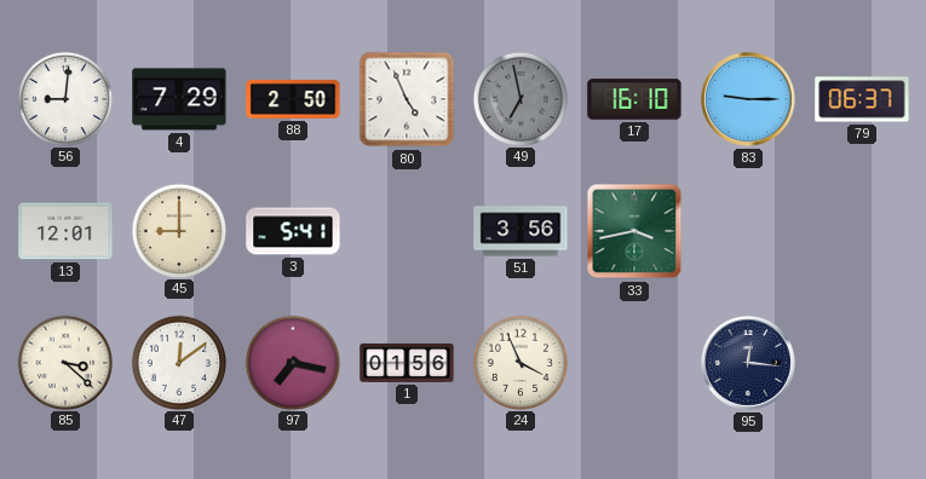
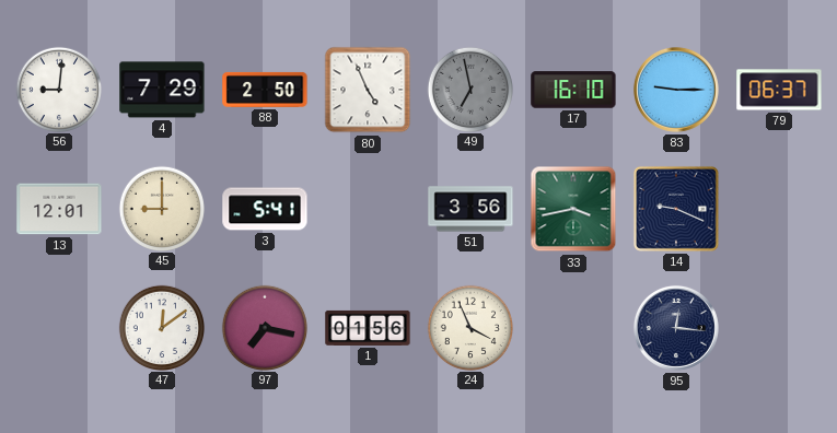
14: none -> 9:19
85: 3:22 -> none
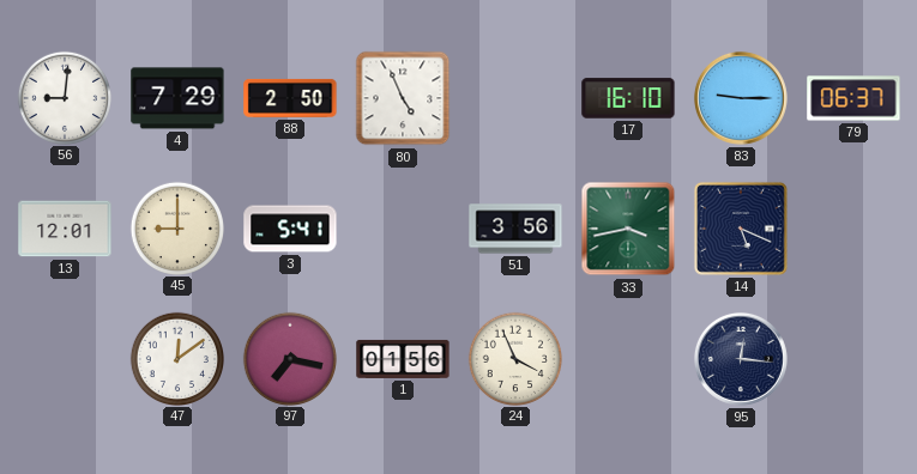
49: 6:58 -> none
14: 9:19 -> 5:19
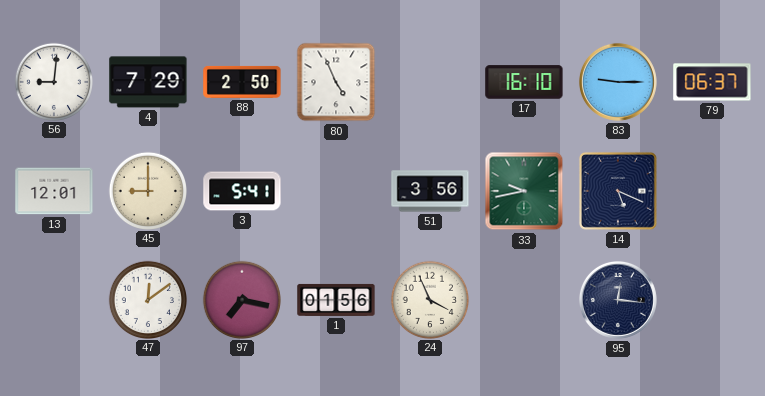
33: 3:43 -> 9:43
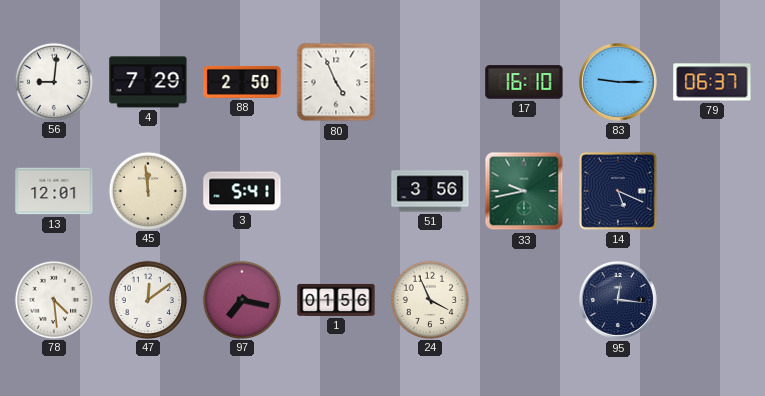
45: 9:00 -> 11:59
78: none -> 4:29
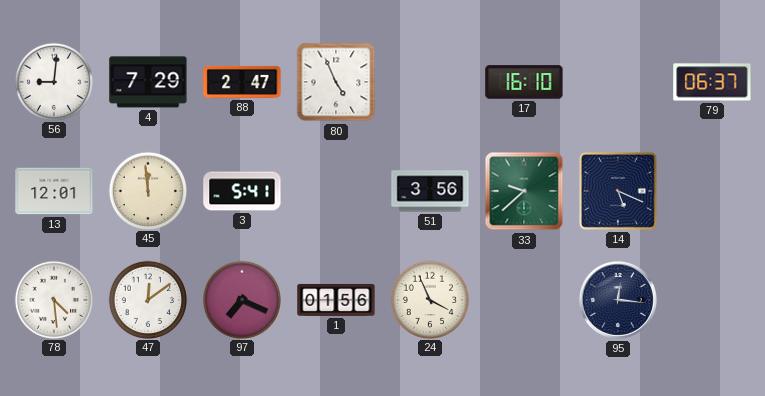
88: 2:50 -> 2:47
83: 9:15 -> none
33: 9:43 -> 9:38
97: 7:17 -> 7:19
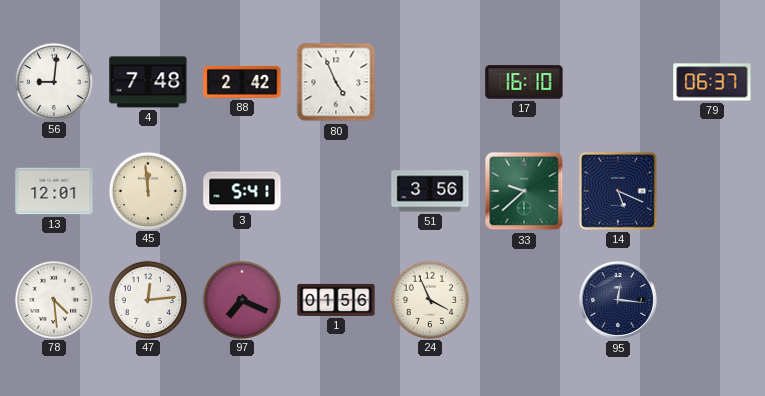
4: 7:29 -> 7:48
88: 2:47 -> 2:42
47: 12:09 -> 12:14
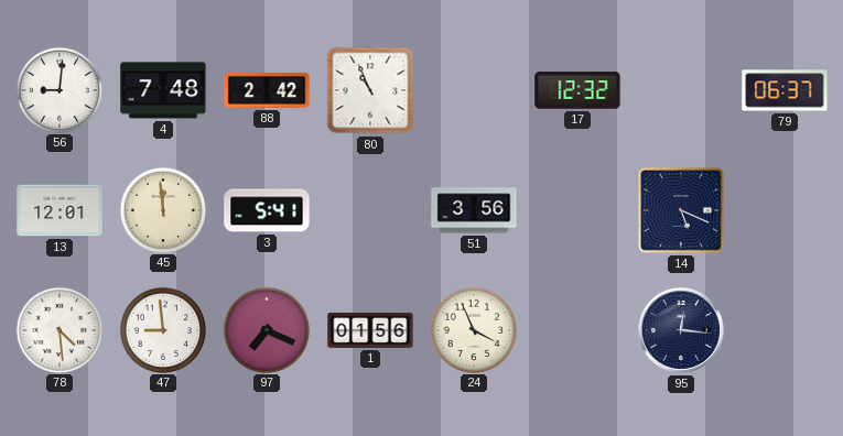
80: 4:56 -> 10:56
17: 16:10 -> 12:32
33: 9:38 -> none
47: 12:14 -> 8:59
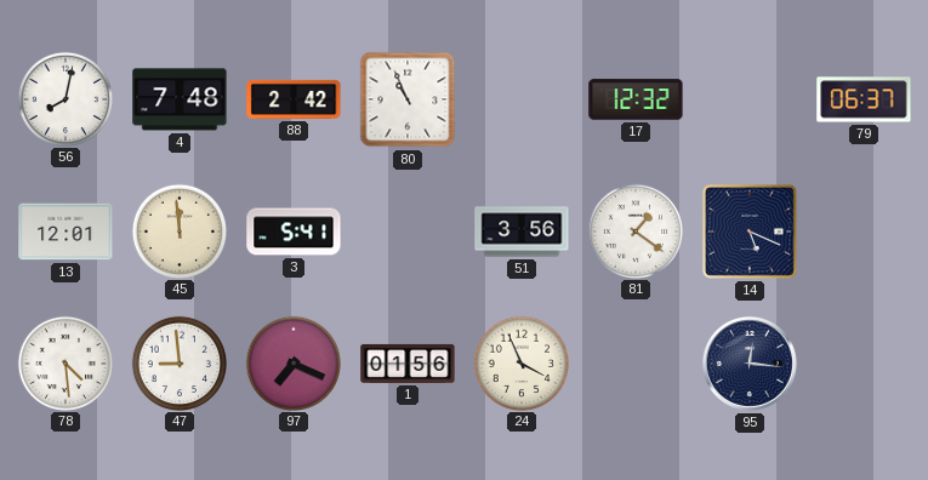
56: 9:01 -> 8:02
81: none -> 1:21
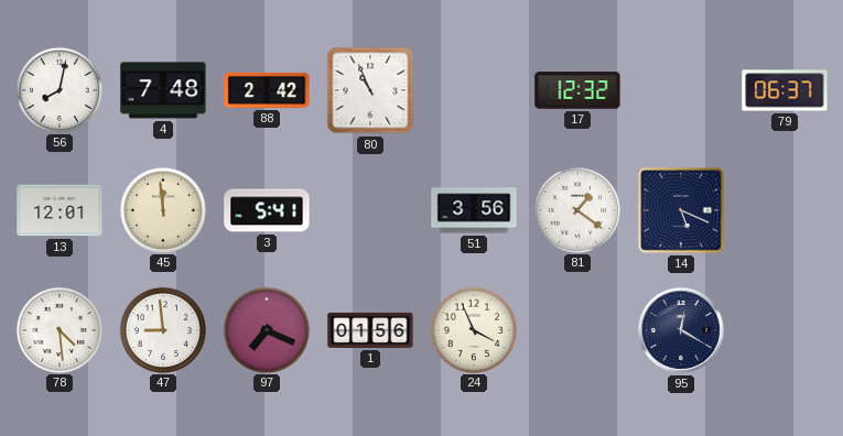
95: 12:16 -> 12:20
